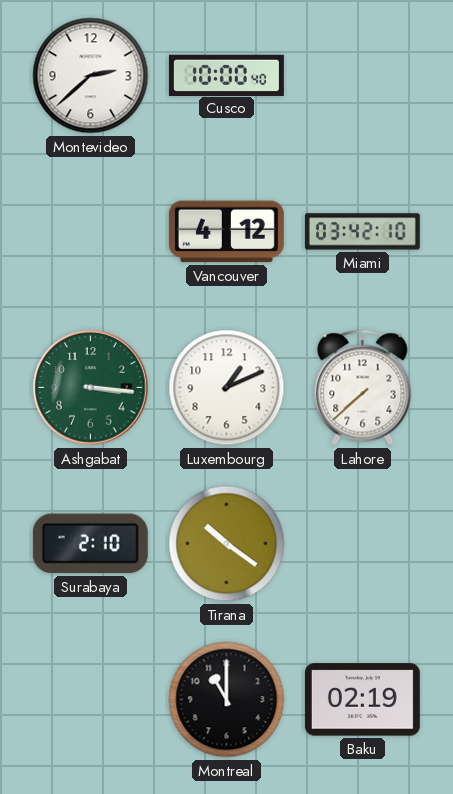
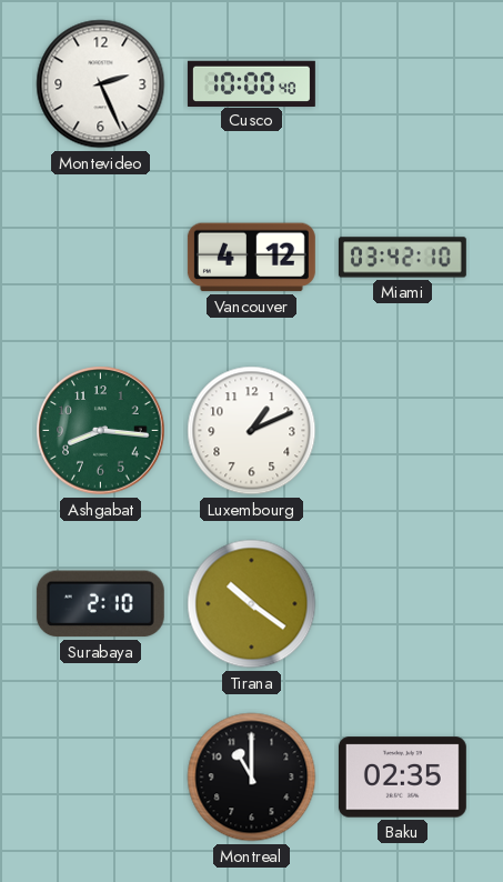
Montevideo: 2:38 -> 2:26
Ashgabat: 3:16 -> 8:16
Lahore: 7:38 -> none
Baku: 02:19 -> 02:35
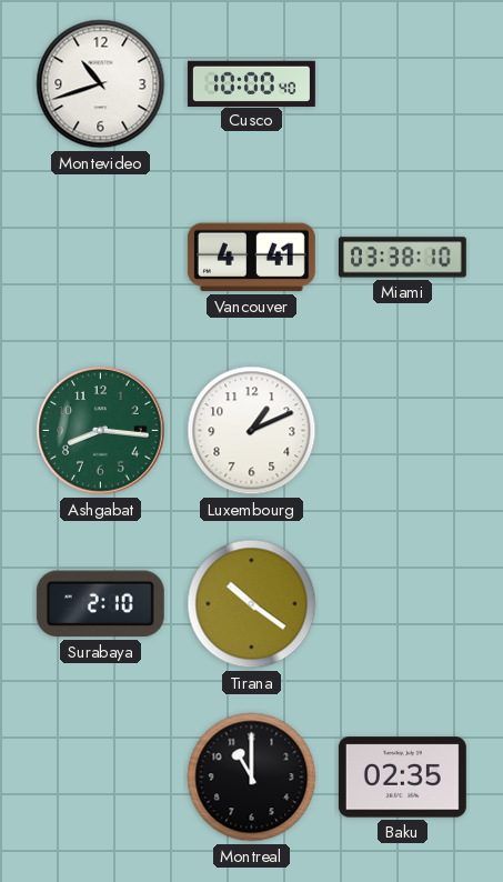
Montevideo: 2:26 -> 10:42
Vancouver: 4:12 -> 4:41
Miami: 03:42 -> 03:38
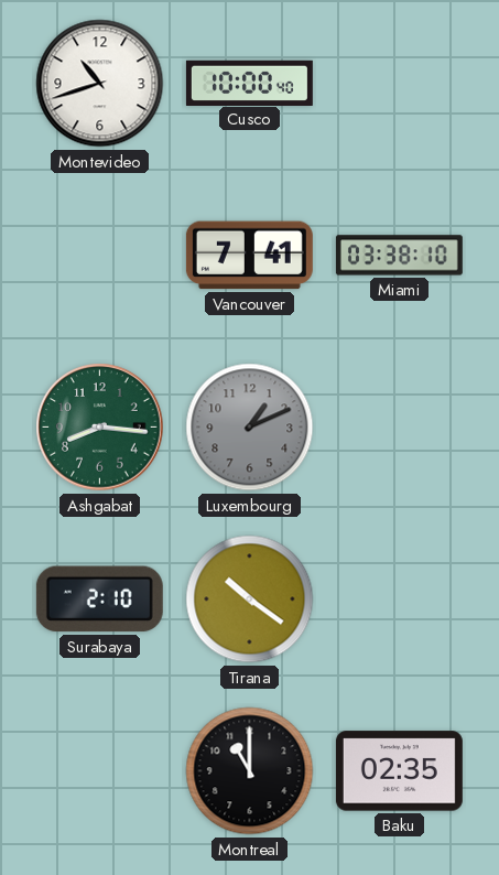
Vancouver: 4:41 -> 7:41
Luxembourg dial: white -> grey
